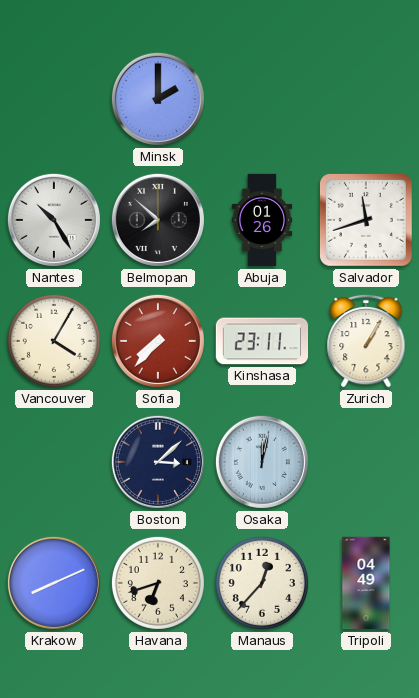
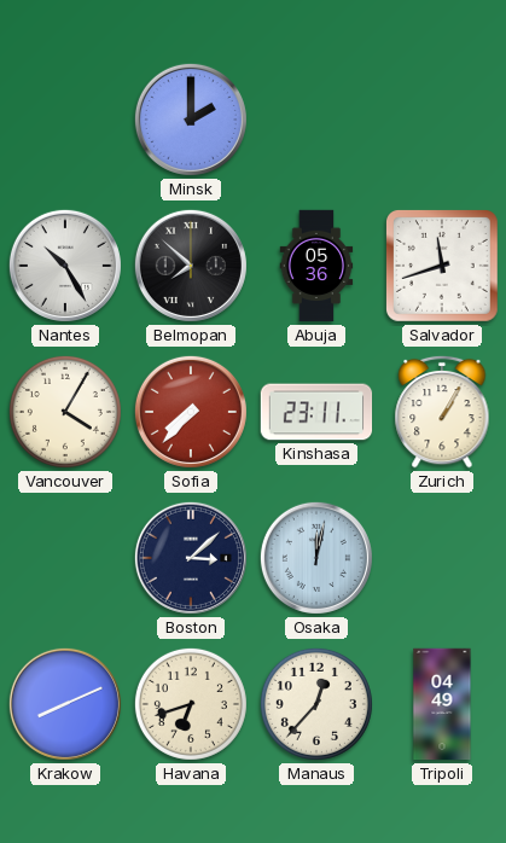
Abuja: 01:26 -> 05:36
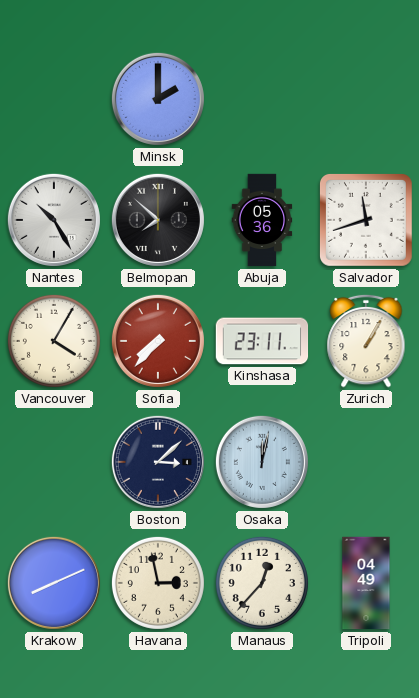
Havana: 6:42 -> 2:58
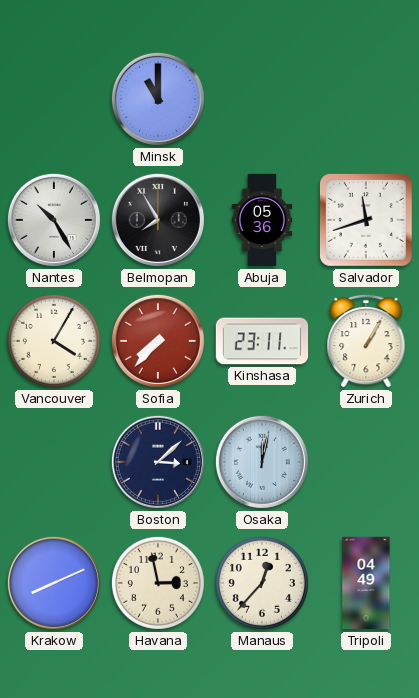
Minsk: 2:00 -> 11:00
Belmopan: 7:52 -> 7:55
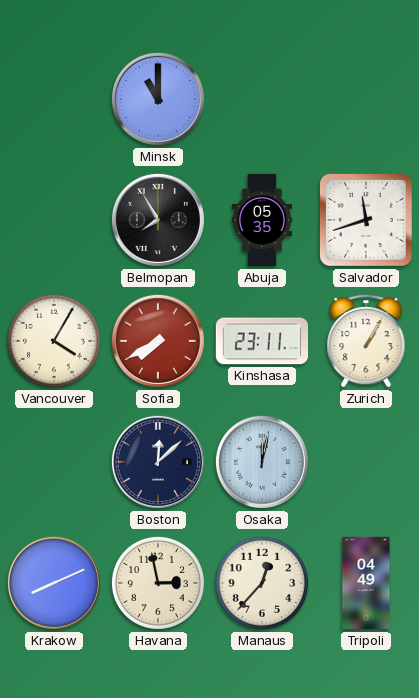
Nantes: 10:25 -> none
Abuja: 05:36 -> 05:35
Sofia: 7:37 -> 7:40
Boston: 3:08 -> 12:08
